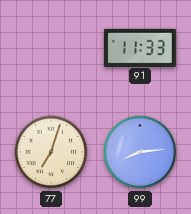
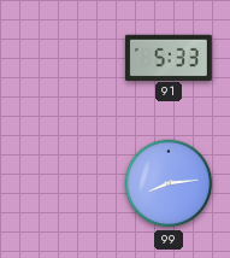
91: 11:33 -> 5:33
77: 7:03 -> none
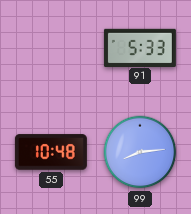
55: none -> 10:48
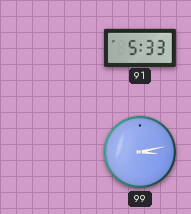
55: 10:48 -> none
99: 8:14 -> 3:13
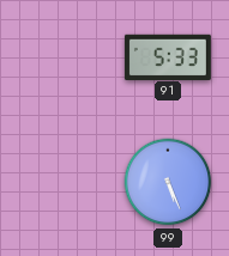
99: 3:13 -> 5:26
